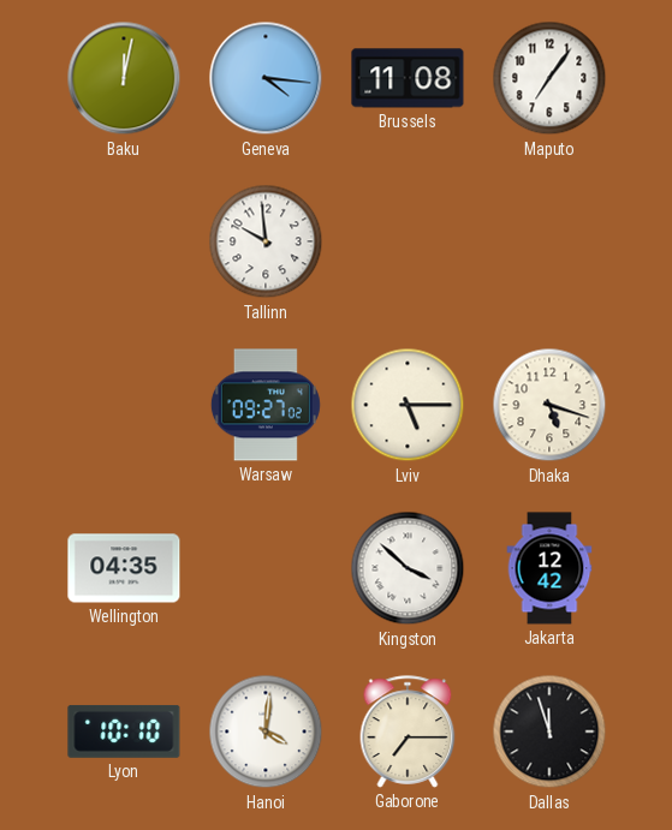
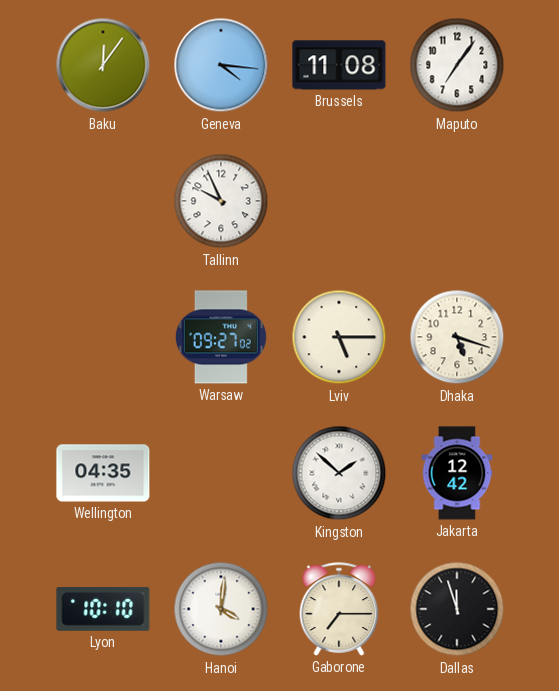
Baku: 12:02 -> 12:06
Tallinn: 9:59 -> 9:56
Kingston: 3:52 -> 1:52
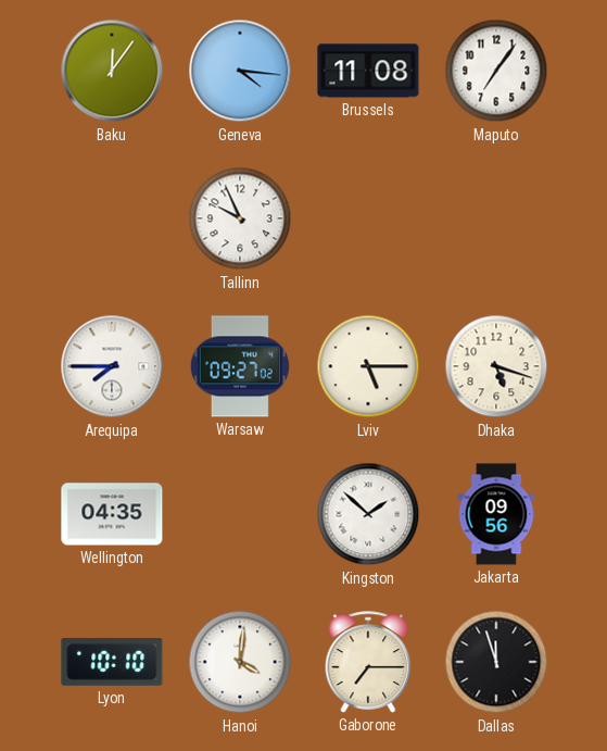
Arequipa: none -> 7:45
Jakarta: 12:42 -> 09:56
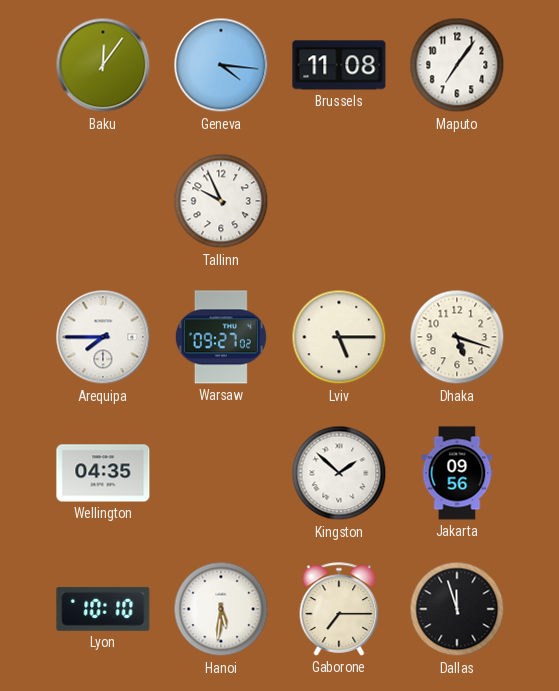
Hanoi: 4:01 -> 5:31
